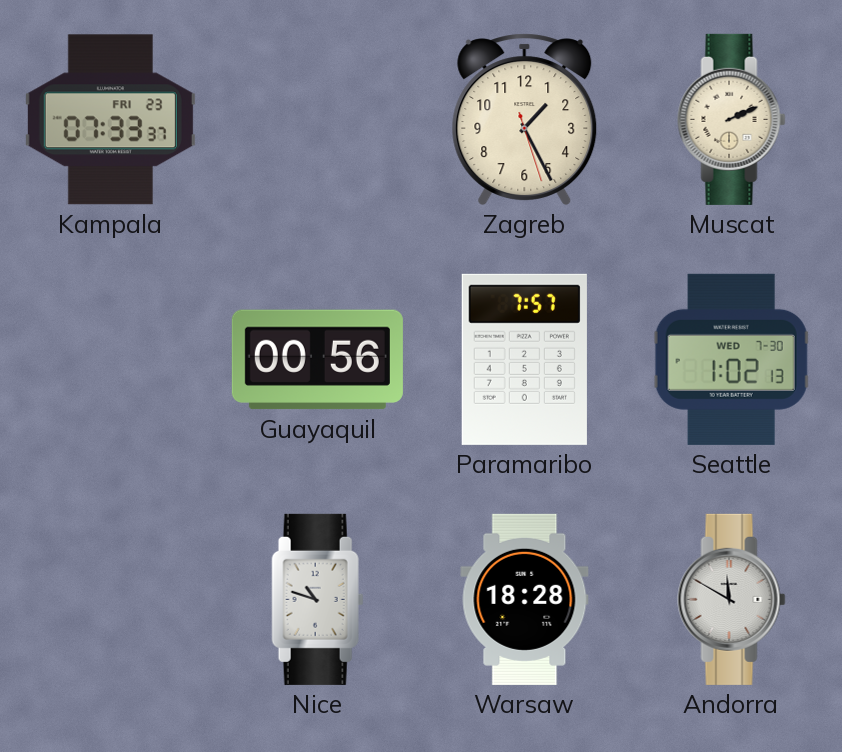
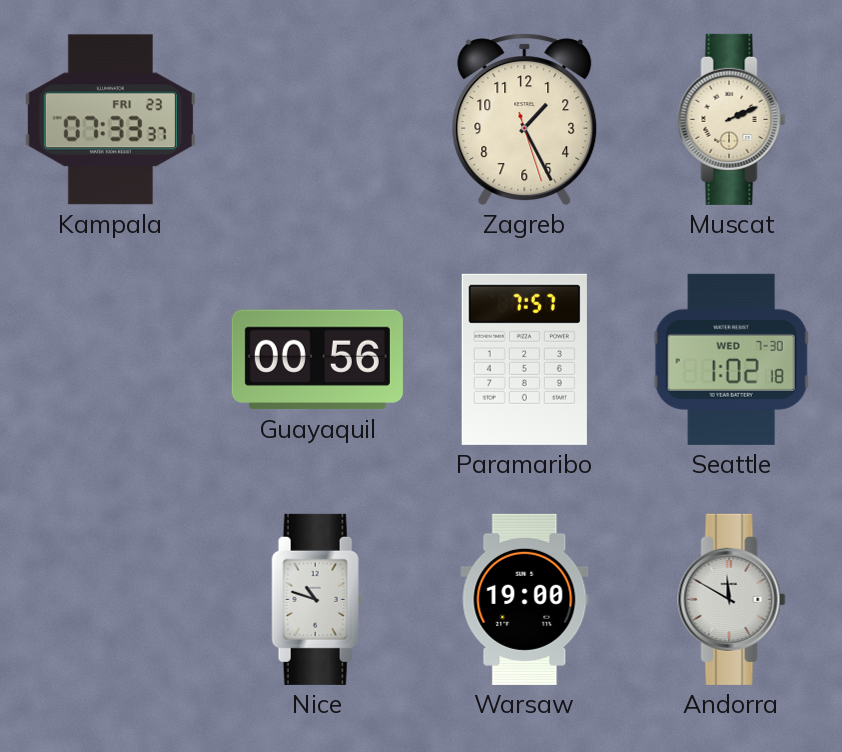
Seattle: 1:02:13 -> 1:02:18
Warsaw: 18:28 -> 19:00
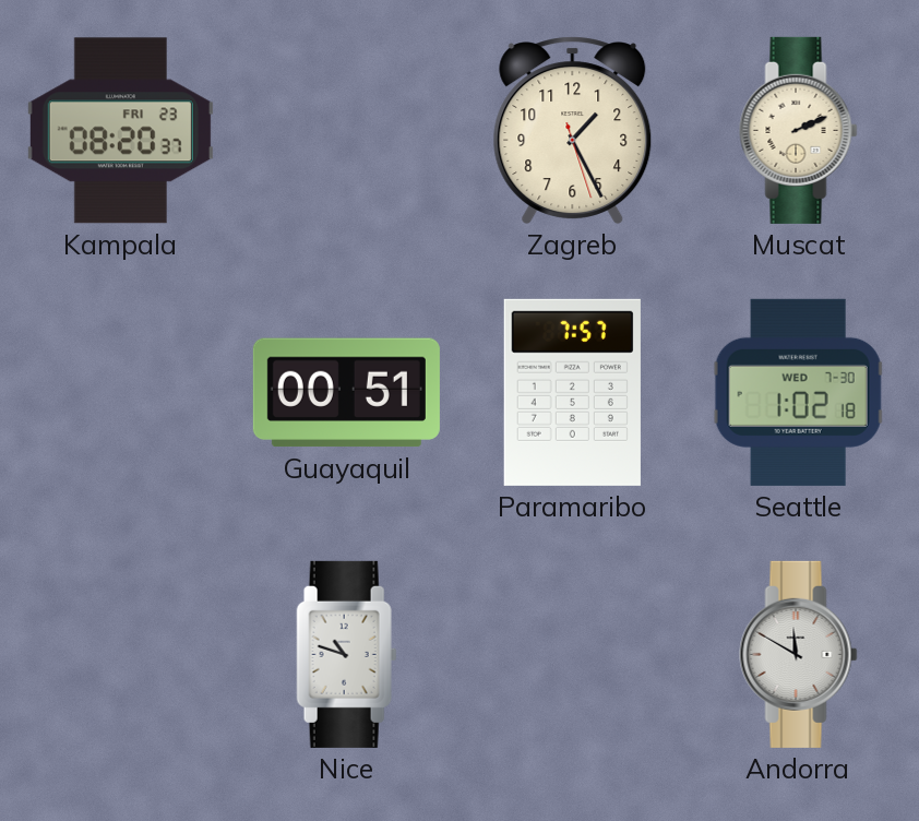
Kampala: 07:33 -> 08:20
Guayaquil: 00:56 -> 00:51
Warsaw: 19:00 -> none
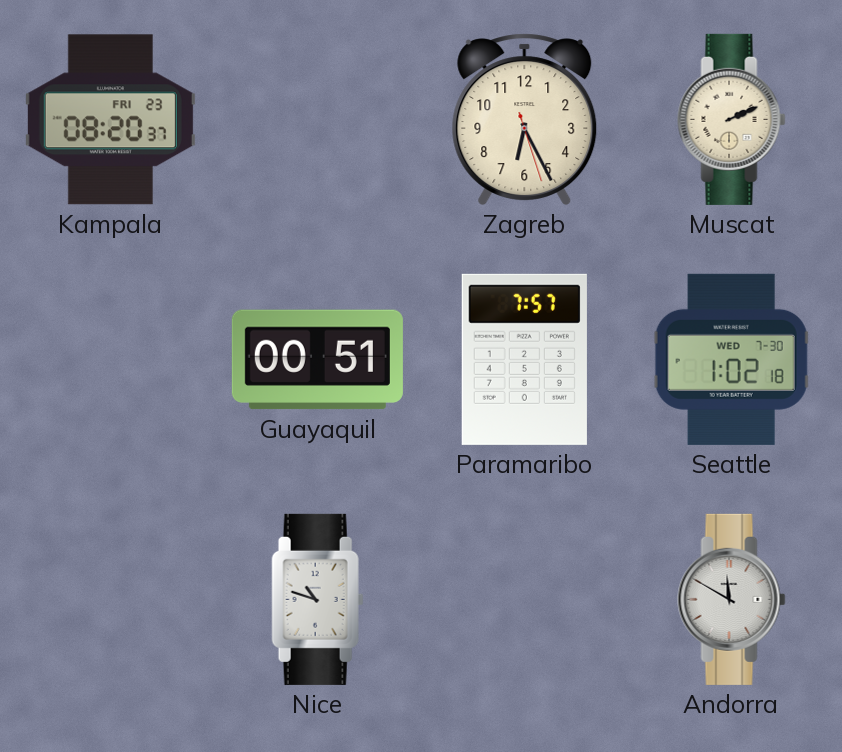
Zagreb: 1:25 -> 6:25
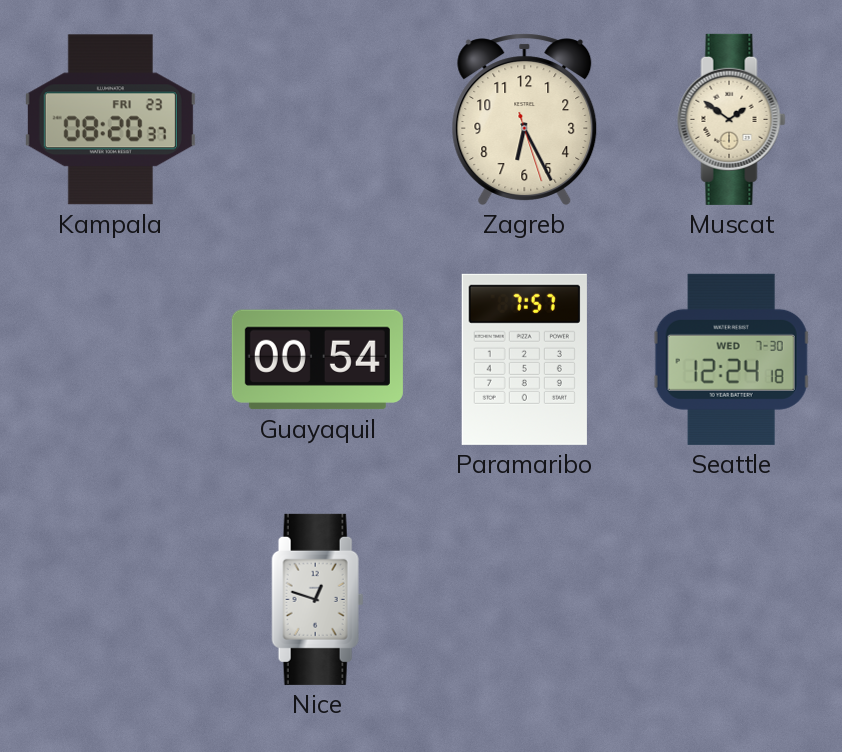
Muscat: 2:11 -> 1:51
Guayaquil: 00:51 -> 00:54
Seattle: 1:02 -> 12:24
Nice: 10:48 -> 12:48
Andorra: 11:50 -> none
